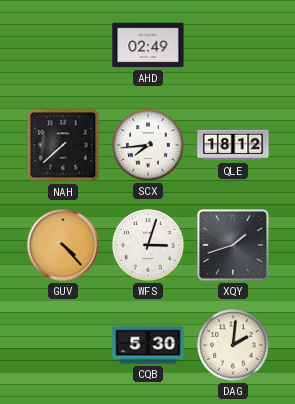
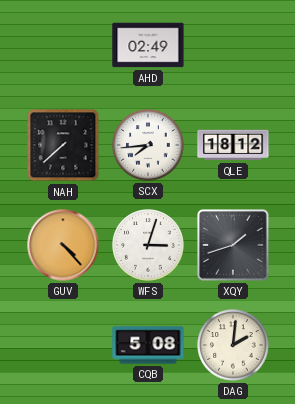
CQB: 5:30 -> 5:08
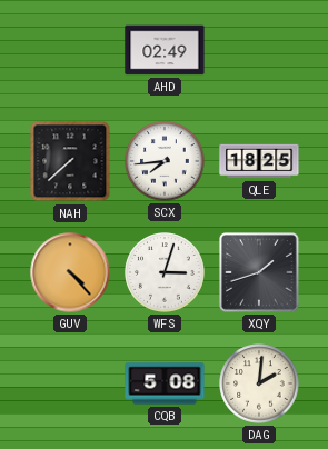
QLE: 18:12 -> 18:25
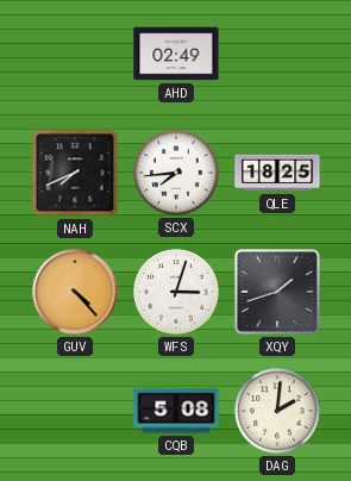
NAH: 7:38 -> 7:41
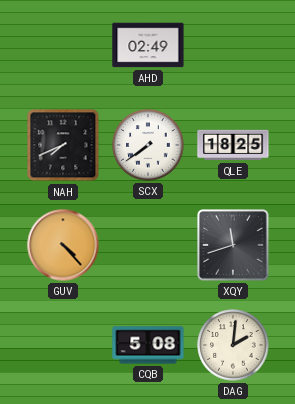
SCX: 7:44 -> 7:39
WFS: 3:03 -> none
XQY: 1:42 -> 11:42
